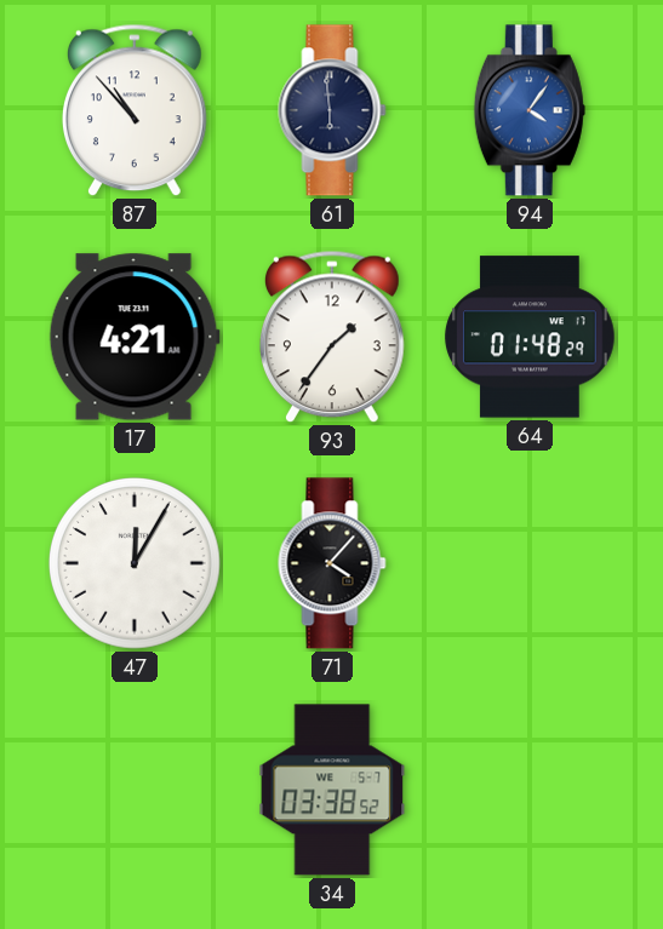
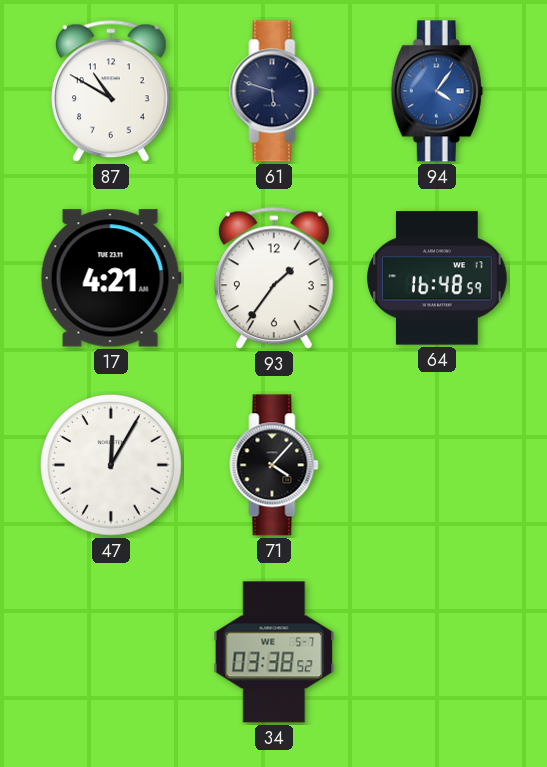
87: 10:53 -> 10:50
61: 5:59 -> 5:48
64: 01:48 -> 16:48
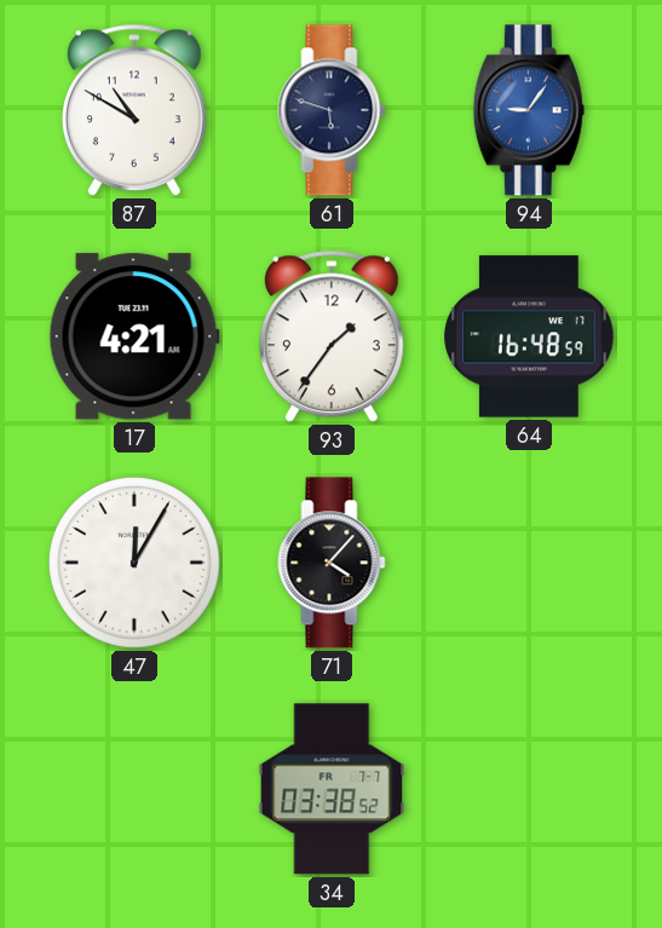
94: 4:06 -> 9:06
34 date: WE 5-7 -> FR 7-7
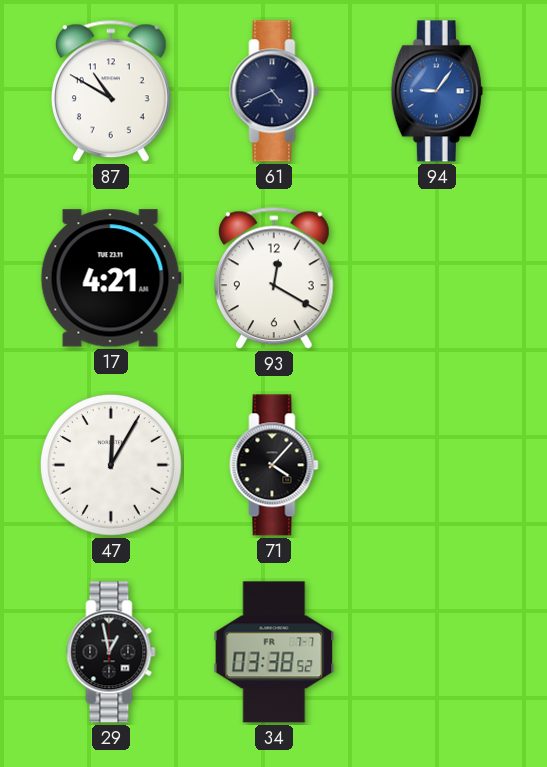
61: 5:48 -> 4:41
93: 1:36 -> 12:20
64: 16:48 -> none
29: none -> 12:58
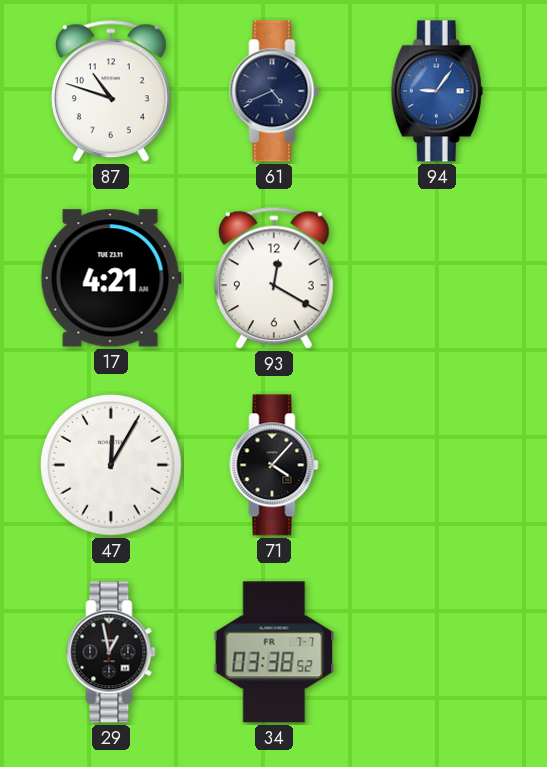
87: 10:50 -> 10:48
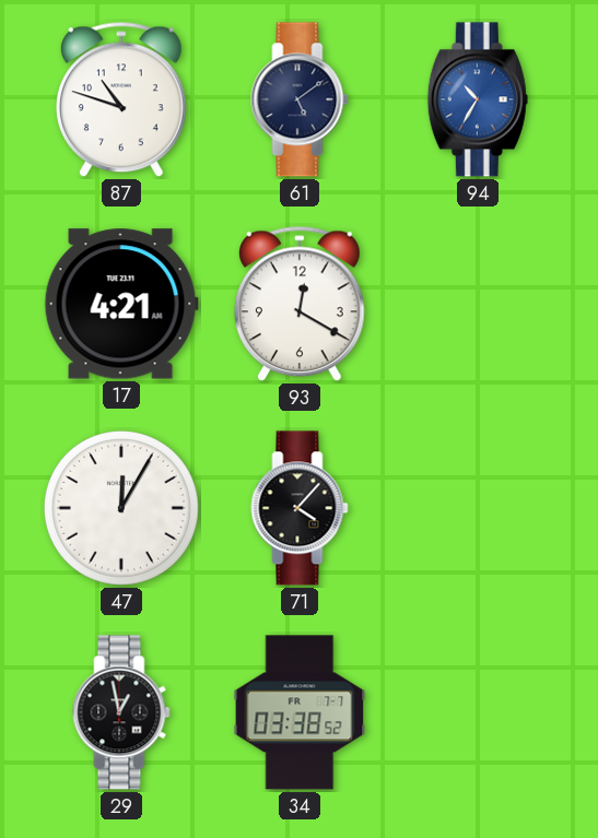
61: 4:41 -> 5:09
94: 9:06 -> 10:35
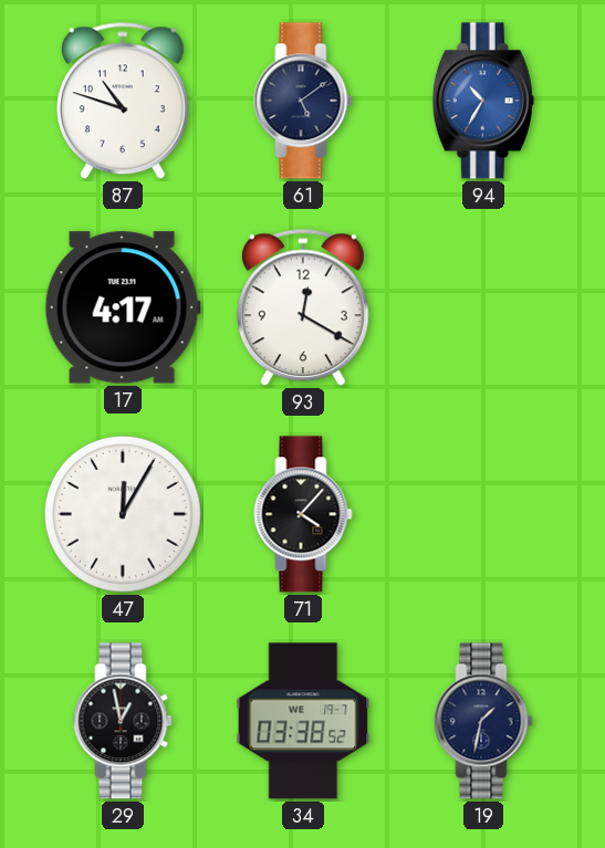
17: 4:21 -> 4:17
34 date: FR 7-7 -> WE 19-7
19: none -> 1:32
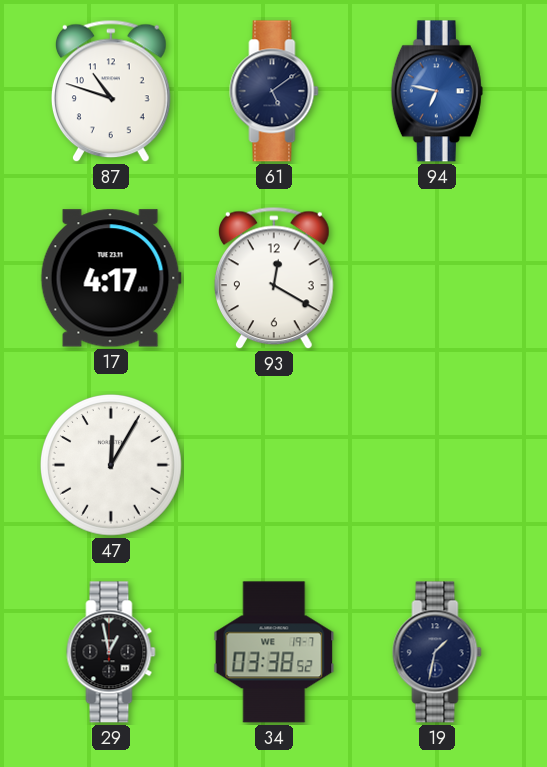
94: 10:35 -> 6:47
71: 4:07 -> none
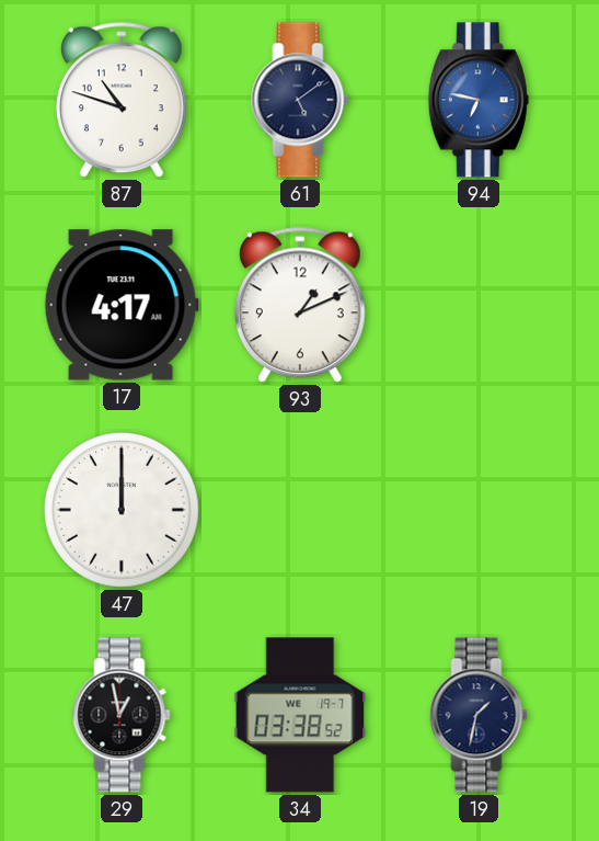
93: 12:20 -> 1:11
47: 12:05 -> 12:00
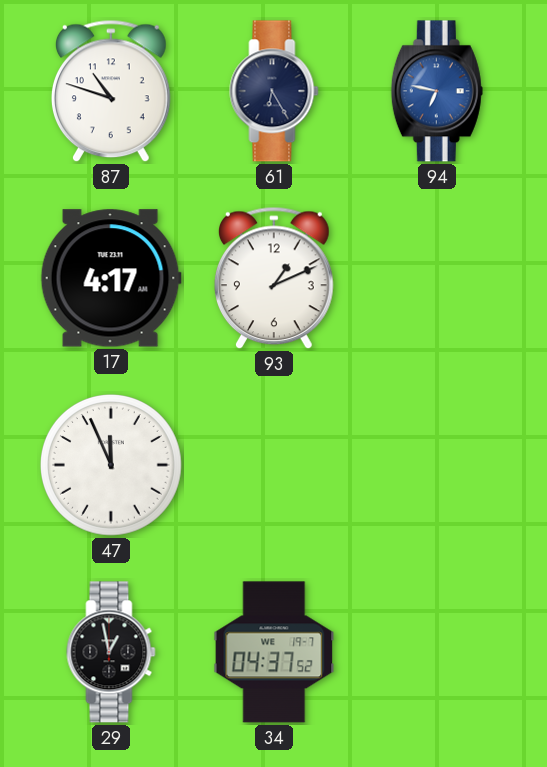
61: 5:09 -> 6:25
47: 12:00 -> 11:56
34: 03:38 -> 04:37
19: 1:32 -> none
